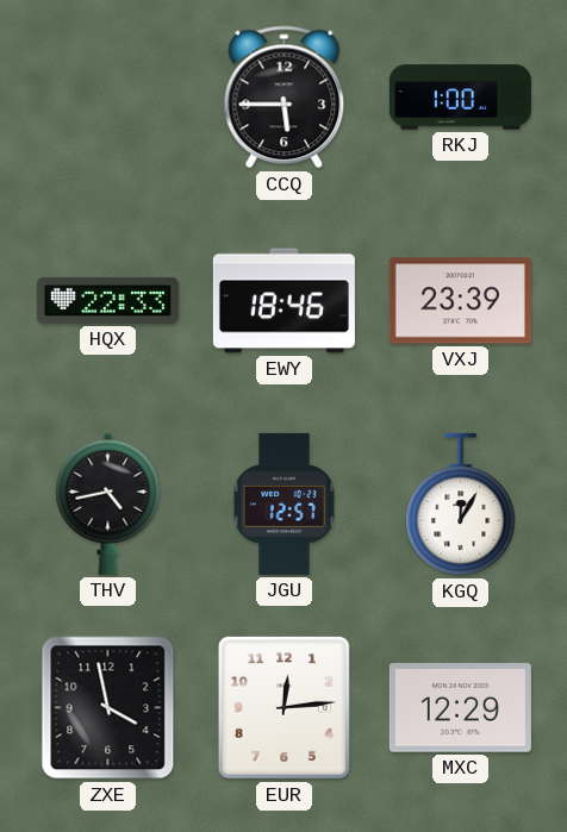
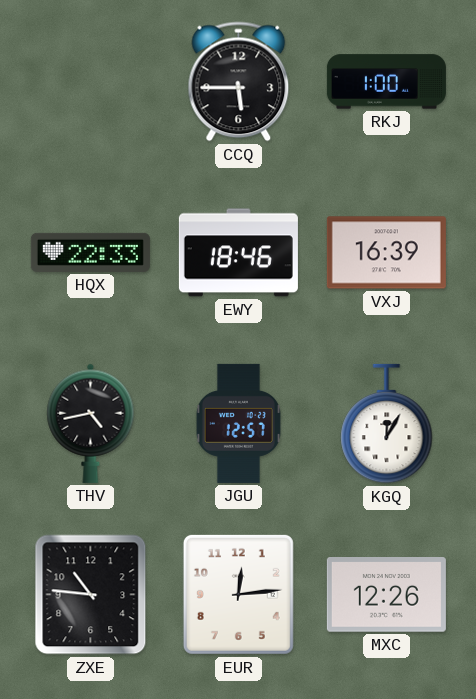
VXJ: 23:39 -> 16:39
ZXE: 3:58 -> 10:46
MXC: 12:29 -> 12:26
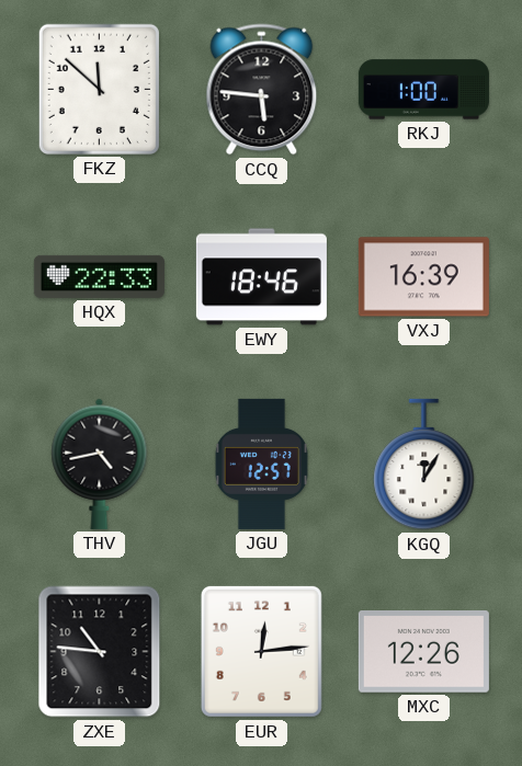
FKZ: none -> 11:52
CCQ: 5:45 -> 5:46
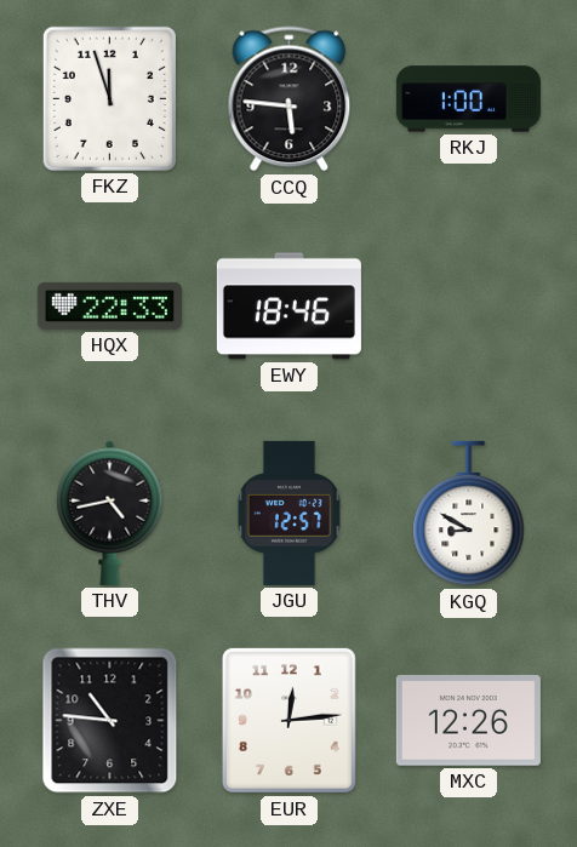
FKZ: 11:52 -> 11:57
VXJ: 16:39 -> none
KGQ: 12:05 -> 8:50
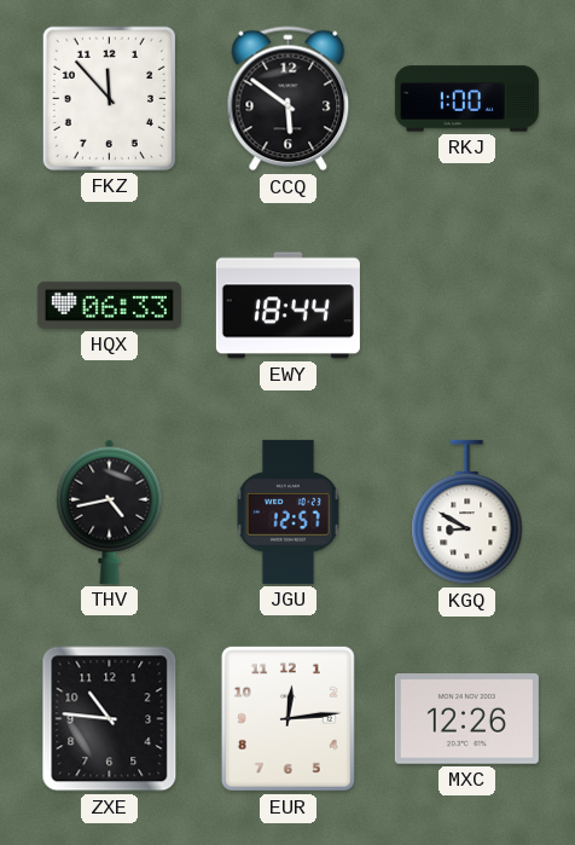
FKZ: 11:57 -> 11:53
CCQ: 5:46 -> 5:51
HQX: 22:33 -> 06:33
EWY: 18:46 -> 18:44
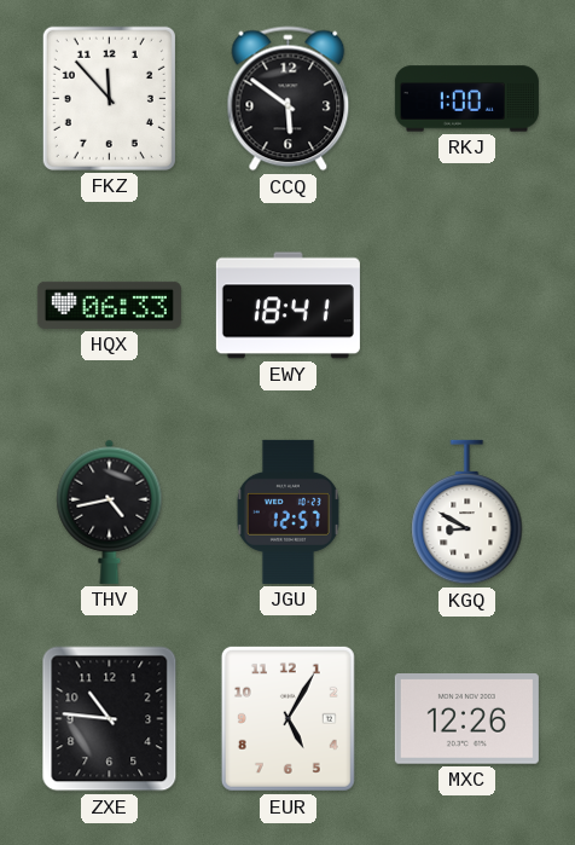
EWY: 18:44 -> 18:41
EUR: 12:14 -> 5:05
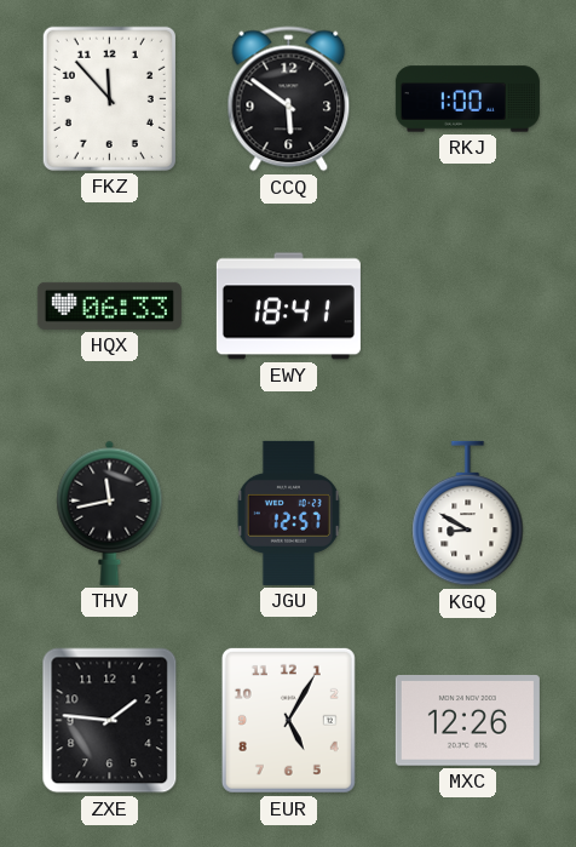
THV: 4:43 -> 11:43
ZXE: 10:46 -> 1:46
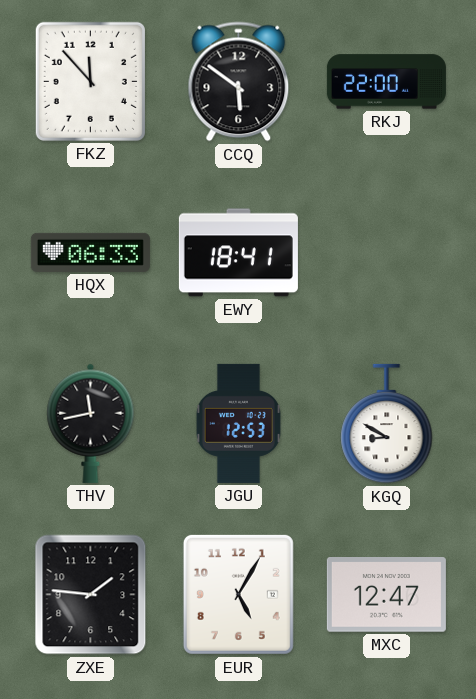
RKJ: 1:00 -> 22:00
JGU: 12:57 -> 12:53
MXC: 12:26 -> 12:47
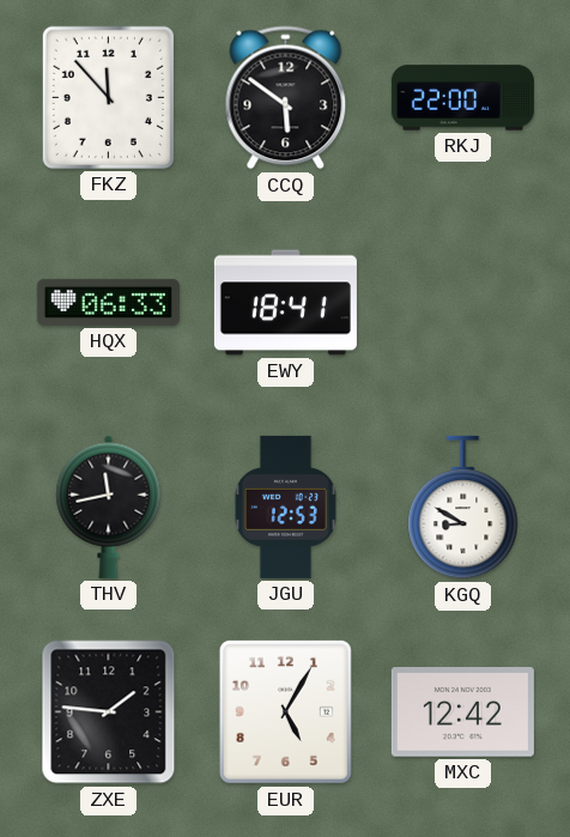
MXC: 12:47 -> 12:42
